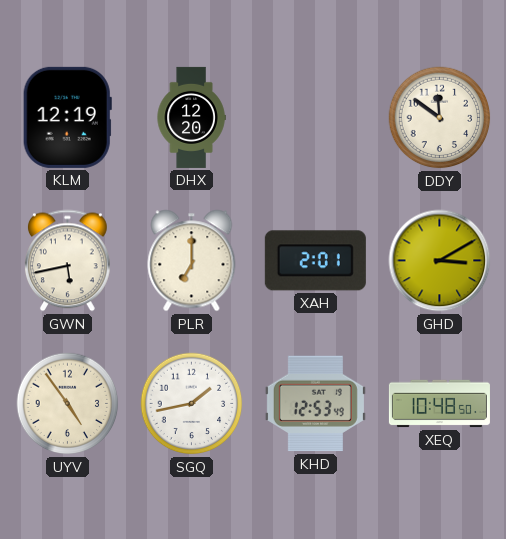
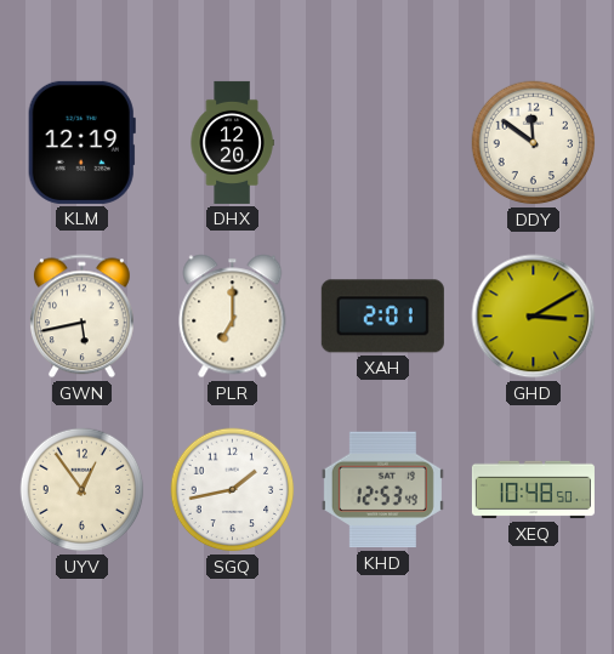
UYV: 4:54 -> 12:54
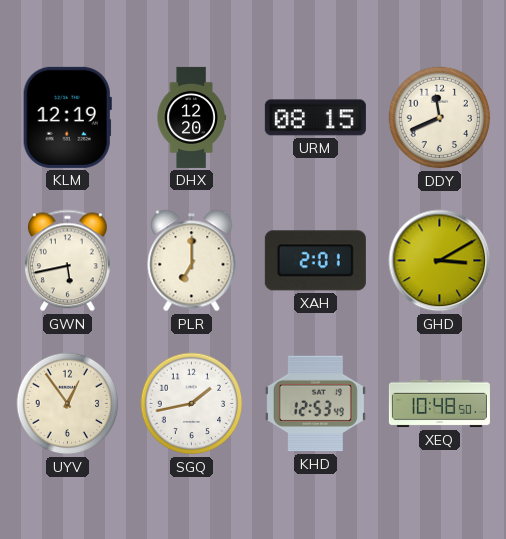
URM: none -> 08:15
DDY: 11:51 -> 11:41
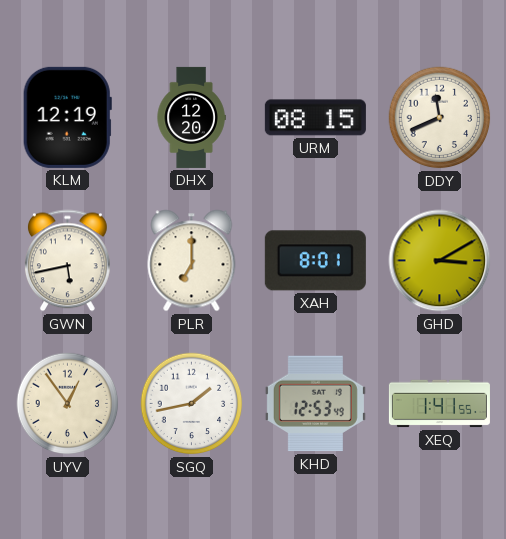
XAH: 2:01 -> 8:01
XEQ: 10:48 -> 1:41
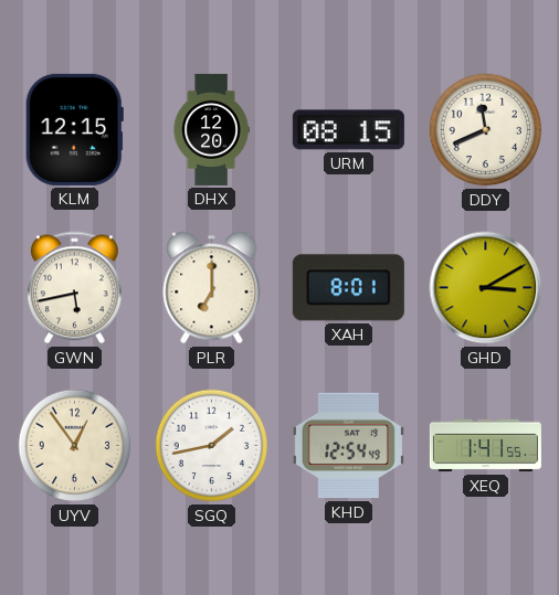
KLM: 12:19 -> 12:15
KHD: 12:53 -> 12:54
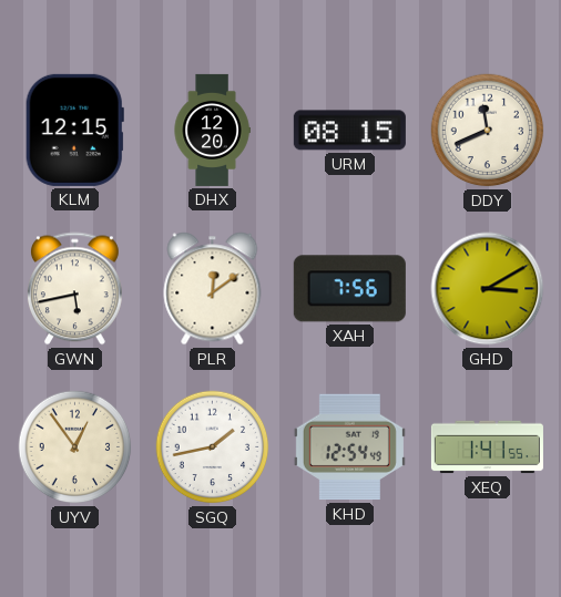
PLR: 7:00 -> 12:09
XAH: 8:01 -> 7:56
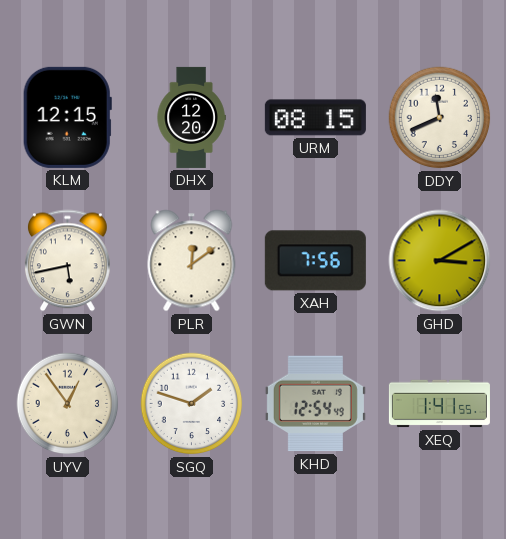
SGQ: 1:43 -> 1:48
